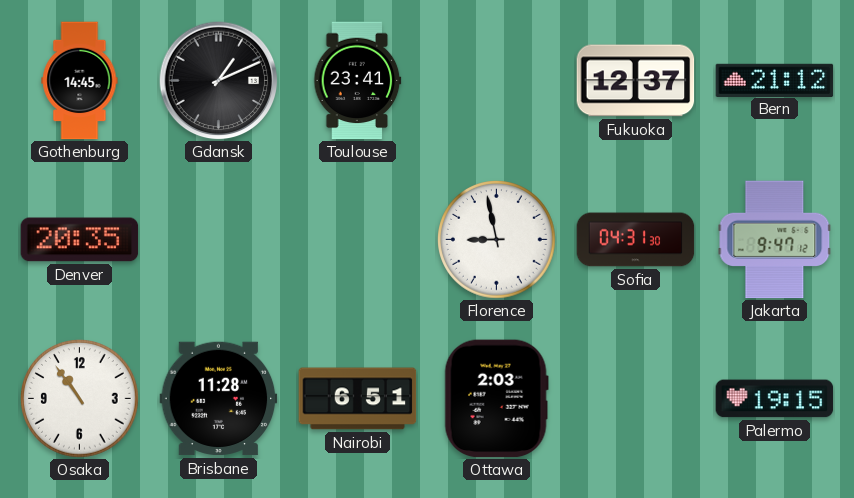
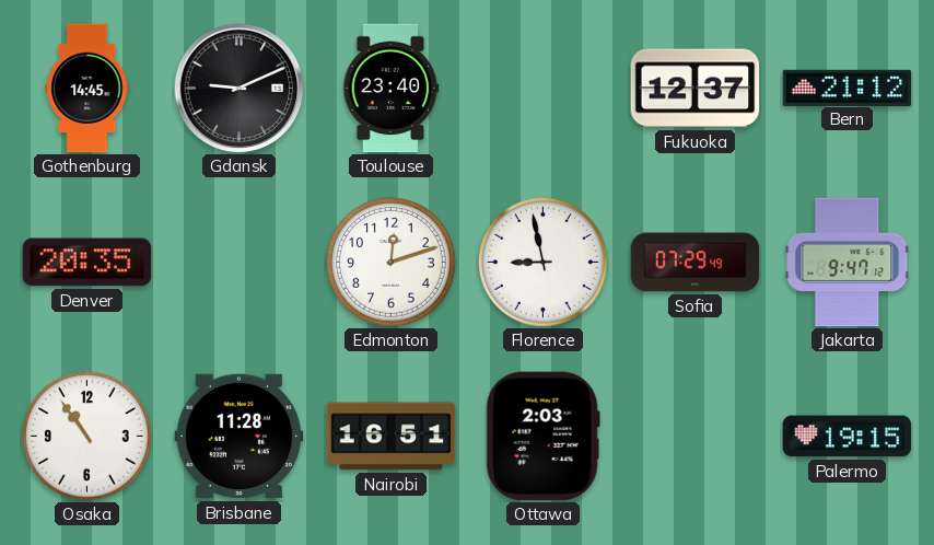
Gdansk: 1:11 -> 9:11
Toulouse: 23:41 -> 23:40
Edmonton: none -> 12:12
Sofia: 04:31 -> 07:29
Nairobi: 6:51 -> 16:51
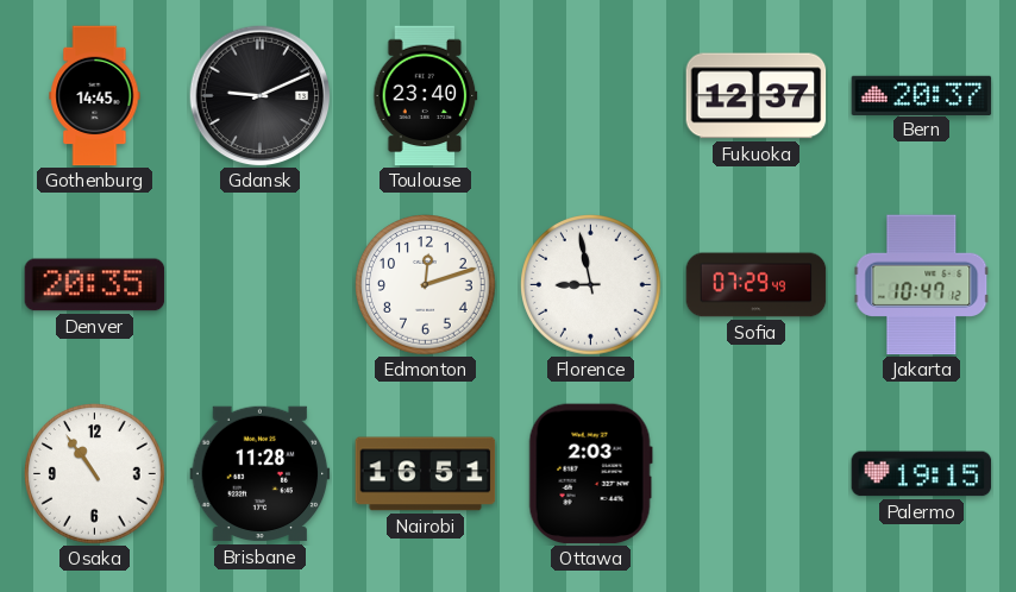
Bern: 21:12 -> 20:37
Jakarta: 9:47 -> 10:47
